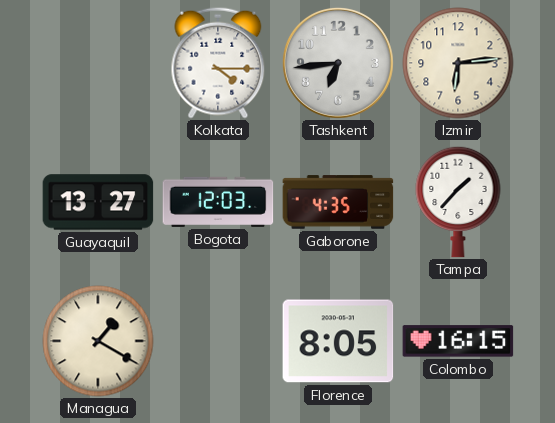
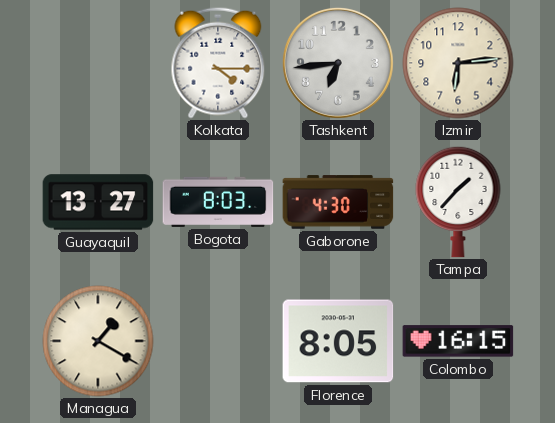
Bogota: 12:03 -> 8:03
Gaborone: 4:35 -> 4:30
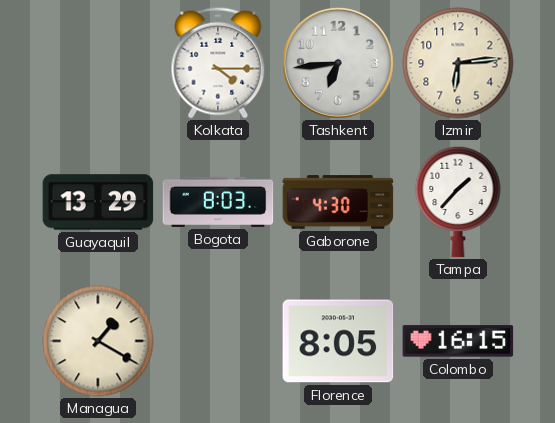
Guayaquil: 13:27 -> 13:29
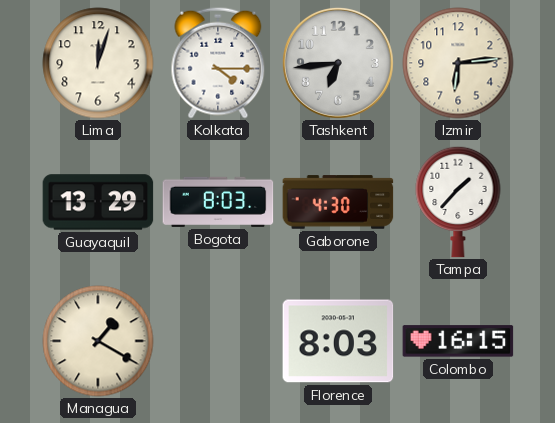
Lima: none -> 12:03
Florence: 8:05 -> 8:03
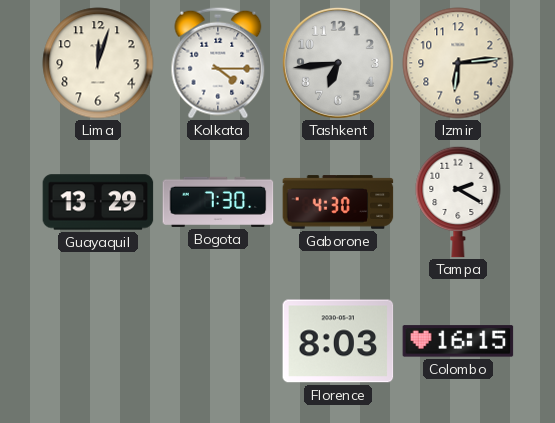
Bogota: 8:03 -> 7:30
Tampa: 1:37 -> 2:20
Managua: 1:20 -> none
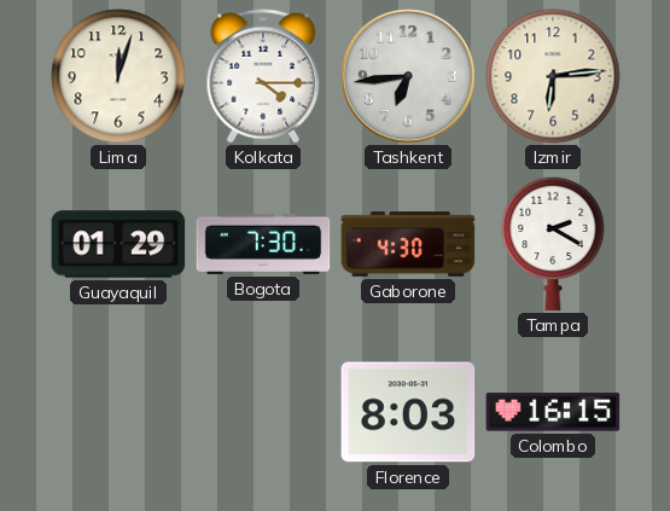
Guayaquil: 13:29 -> 01:29
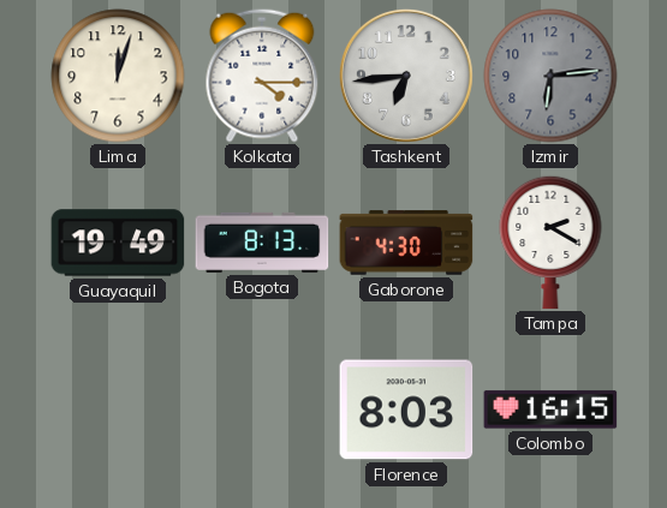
Izmir dial: cream -> grey
Guayaquil: 01:29 -> 19:49
Bogota: 7:30 -> 8:13
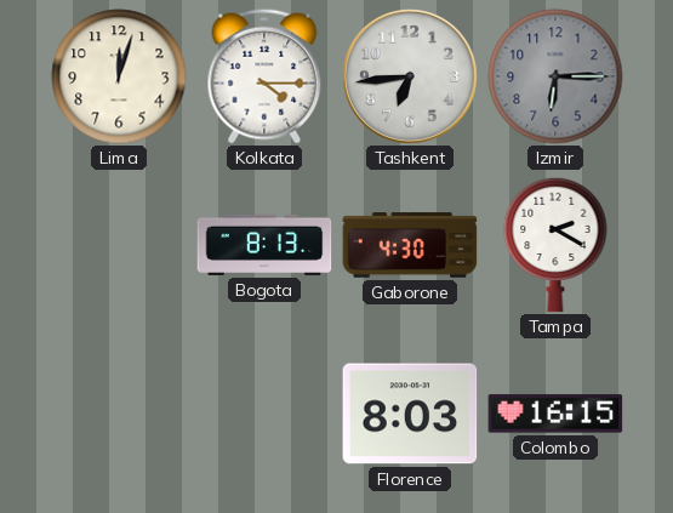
Izmir: 6:14 -> 6:15
Guayaquil: 19:49 -> none
